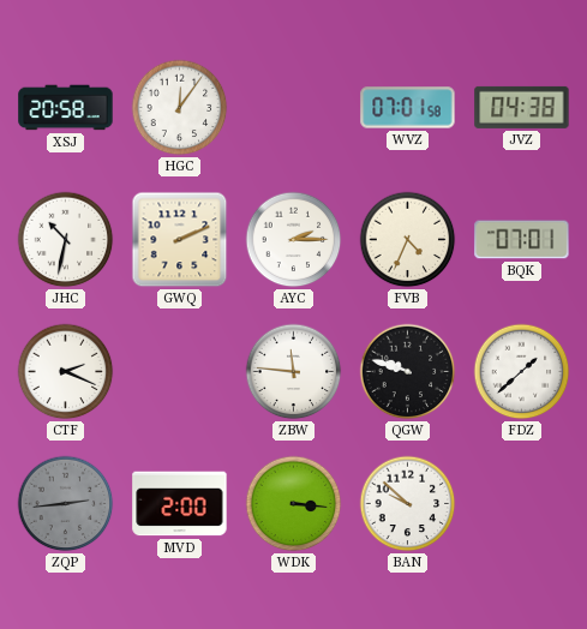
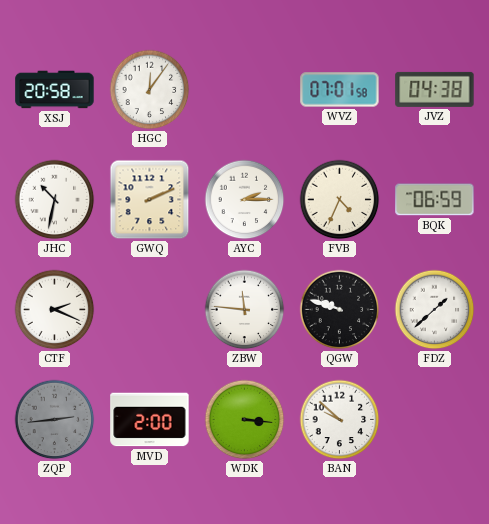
BQK: 07:01 -> 06:59
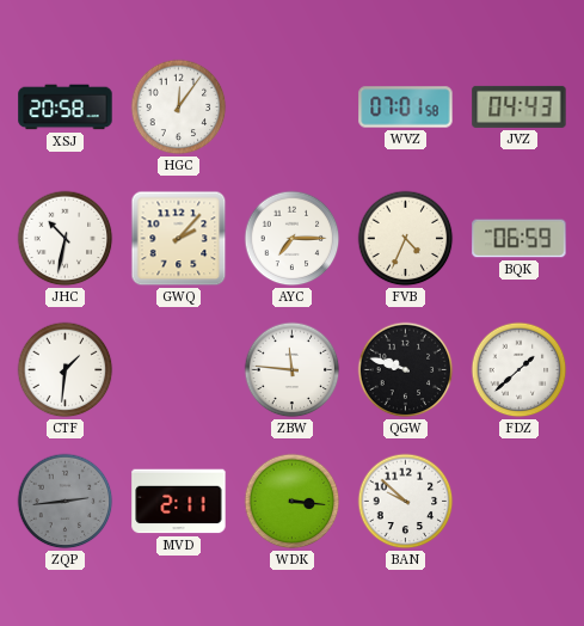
JVZ: 04:38 -> 04:43
GWQ: 2:11 -> 2:07
AYC: 2:15 -> 7:15
CTF: 2:19 -> 1:31
MVD: 2:00 -> 2:11
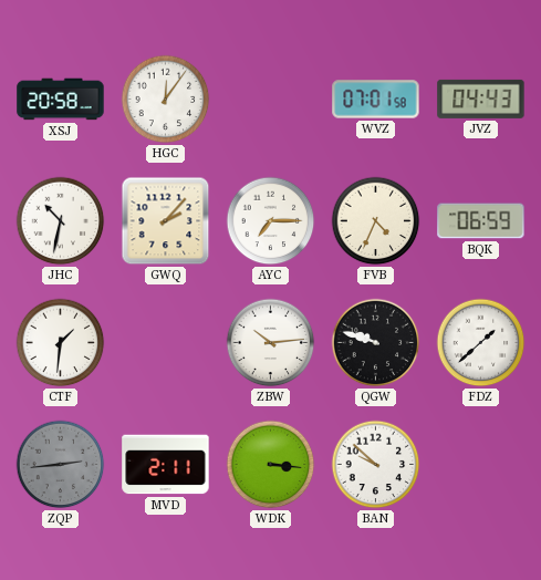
ZBW: 11:46 -> 10:14
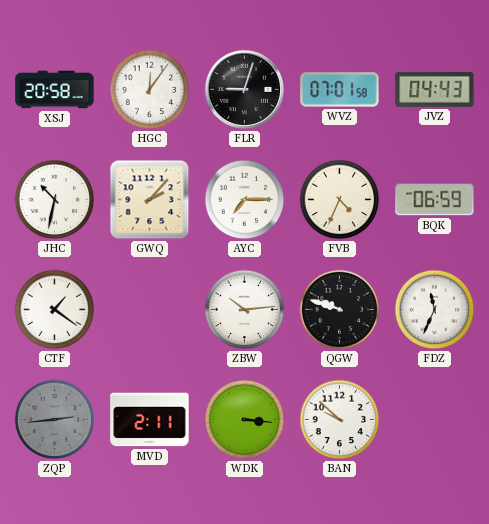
FLR: none -> 9:03
CTF: 1:31 -> 1:21
FDZ: 1:38 -> 11:34
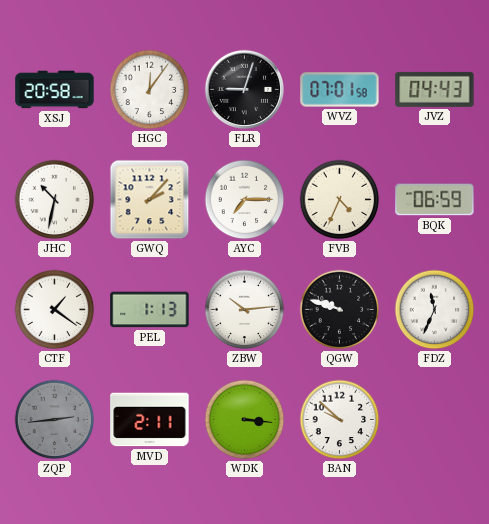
PEL: none -> 1:13
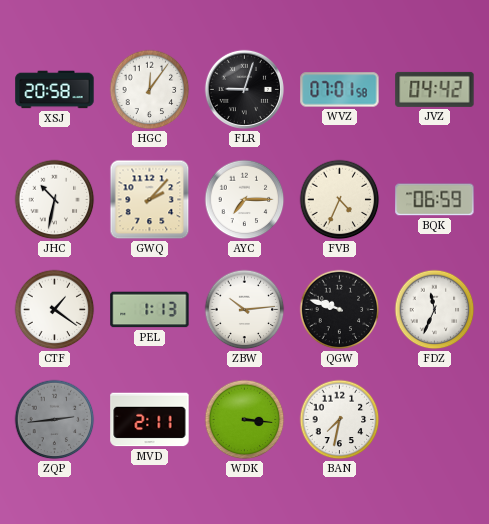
JVZ: 04:43 -> 04:42
BAN: 9:52 -> 7:32
